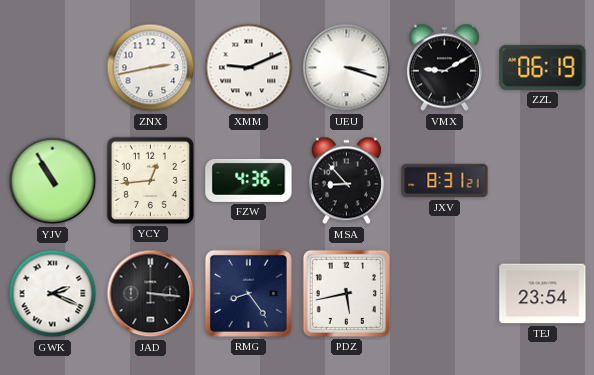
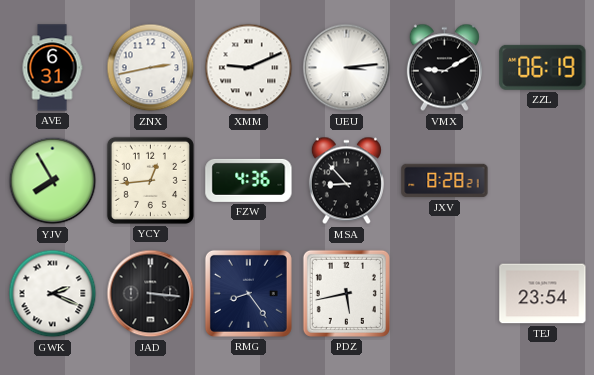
AVE: none -> 6:31
UEU: 3:18 -> 3:14
YJV: 10:55 -> 7:55
JXV: 8:31 -> 8:28
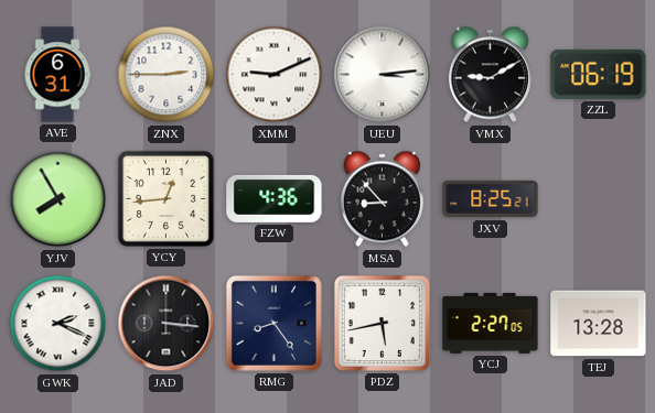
ZNX: 2:43 -> 2:45
JXV: 8:28 -> 8:25
YCJ: none -> 2:27
TEJ: 23:54 -> 13:28
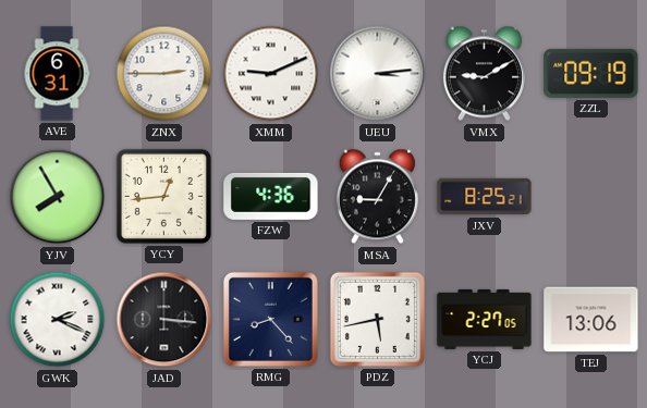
ZZL: 06:19 -> 09:19
MSA: 8:53 -> 9:05
RMG: 8:24 -> 8:23
TEJ: 13:28 -> 13:06
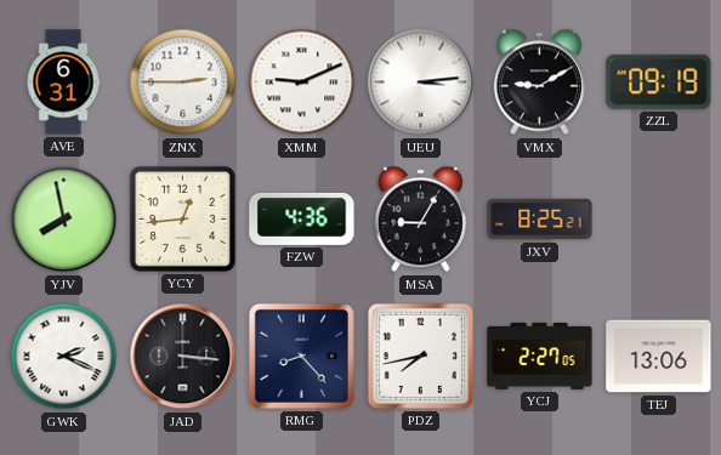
YJV: 7:55 -> 7:58
PDZ: 5:43 -> 7:43
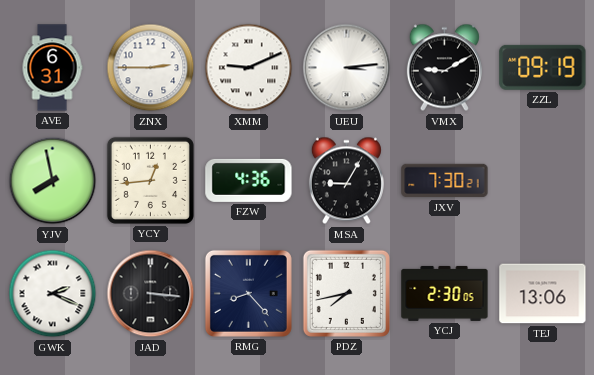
JXV: 8:25 -> 7:30
YCJ: 2:27 -> 2:30
